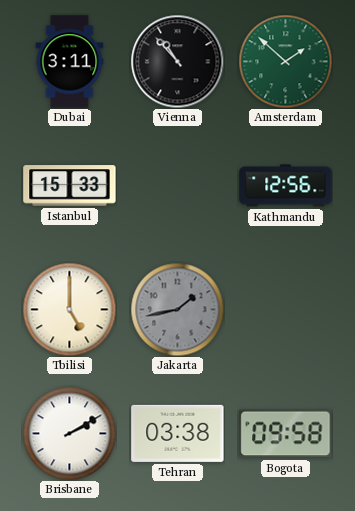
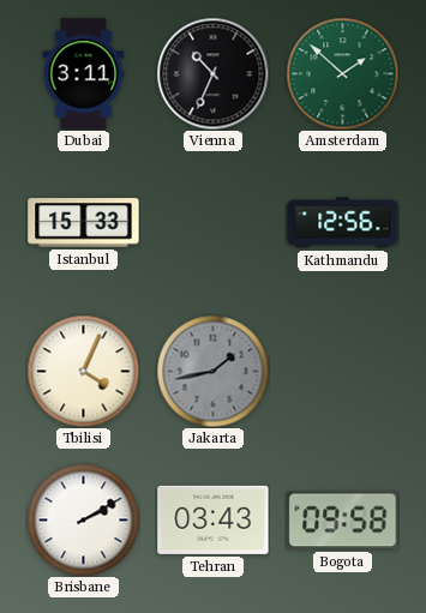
Vienna: 10:53 -> 10:34
Tbilisi: 5:00 -> 4:04
Tehran: 03:38 -> 03:43
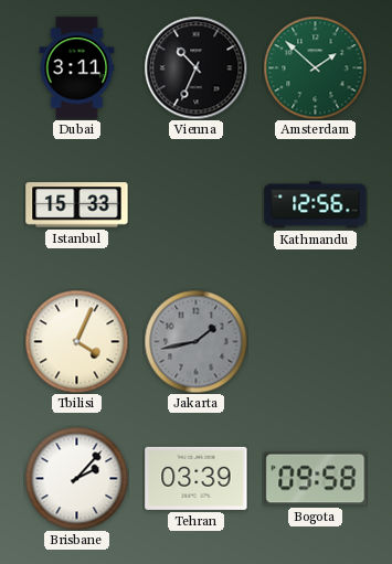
Brisbane: 2:10 -> 2:07
Tehran: 03:43 -> 03:39
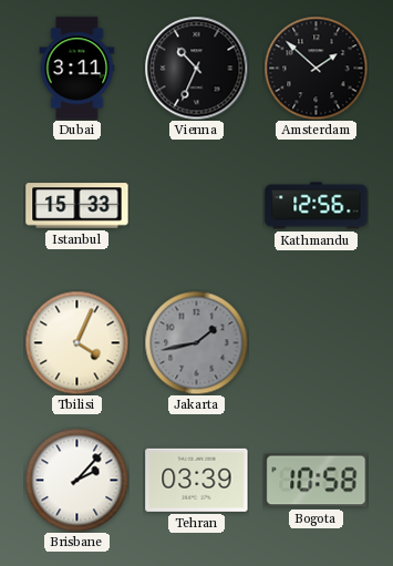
Amsterdam dial: green -> black
Bogota: 09:58 -> 10:58
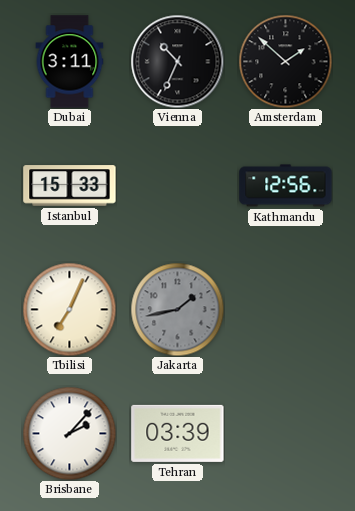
Tbilisi: 4:04 -> 7:04
Bogota: 10:58 -> none
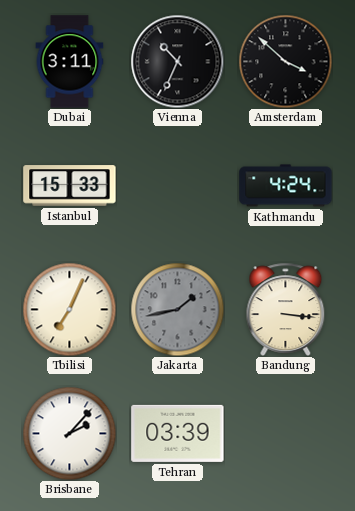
Amsterdam: 1:52 -> 3:52
Kathmandu: 12:56 -> 4:24
Bandung: none -> 3:16
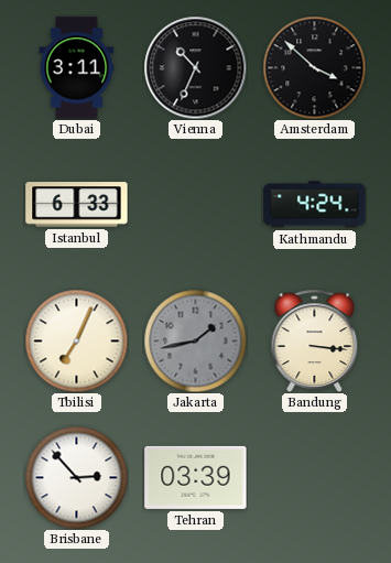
Istanbul: 15:33 -> 6:33
Brisbane: 2:07 -> 2:53
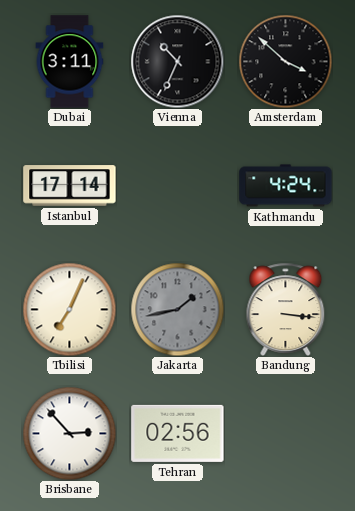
Istanbul: 6:33 -> 17:14
Tehran: 03:39 -> 02:56
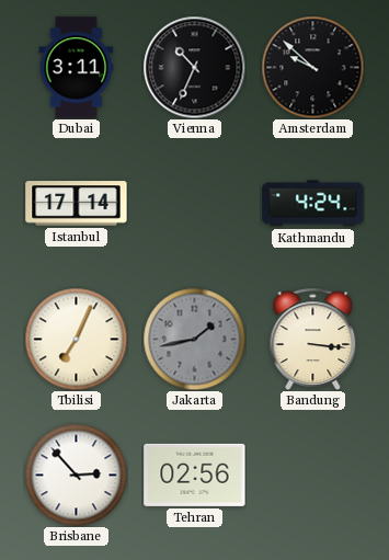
Amsterdam: 3:52 -> 9:52
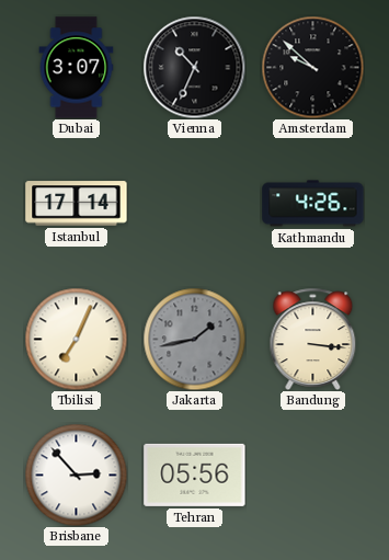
Dubai: 3:11 -> 3:07
Kathmandu: 4:24 -> 4:26
Tehran: 02:56 -> 05:56
